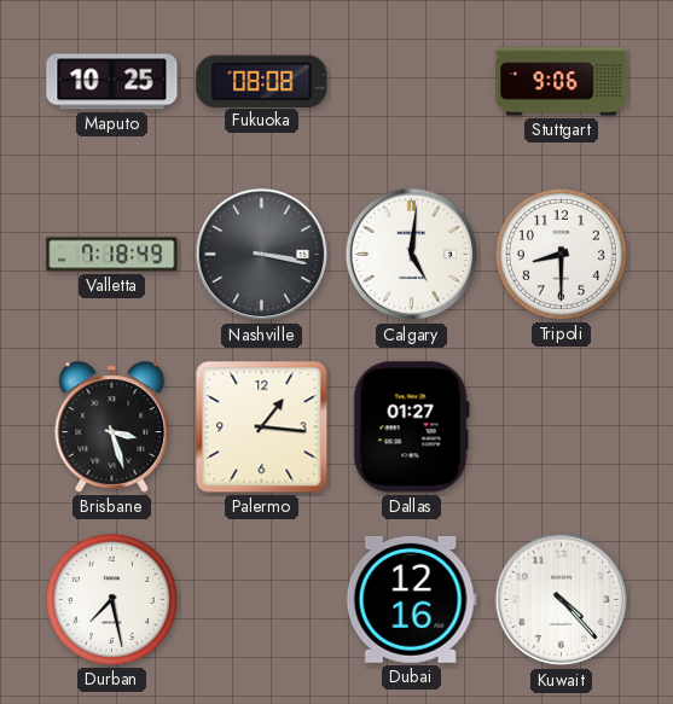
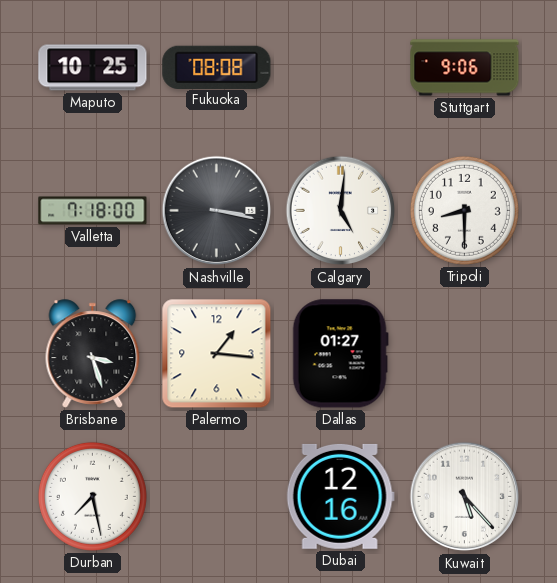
Valletta: 7:18:49 -> 7:18:00
Kuwait: 4:23 -> 5:23
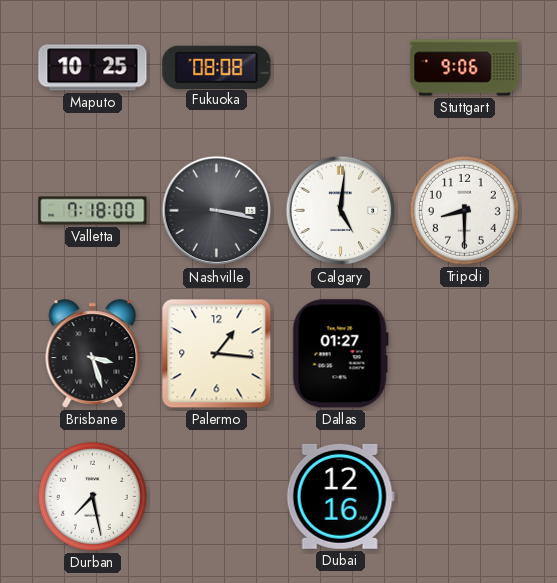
Kuwait: 5:23 -> none
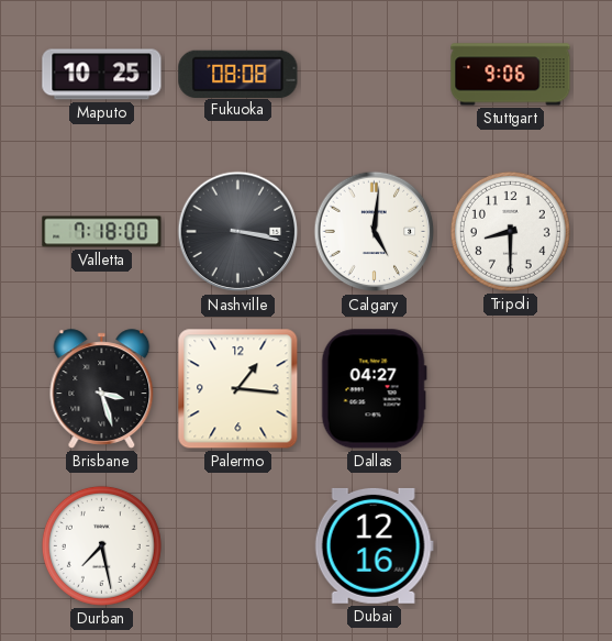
Dallas: 01:27 -> 04:27
